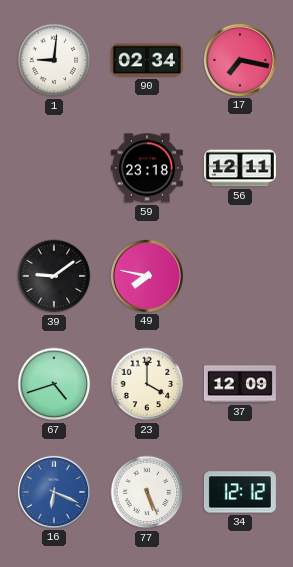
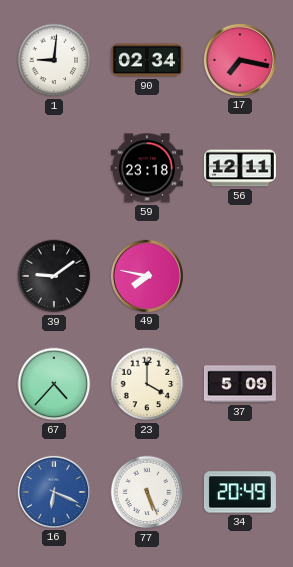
67: 4:42 -> 4:37
37: 12:09 -> 5:09
34: 12:12 -> 20:49
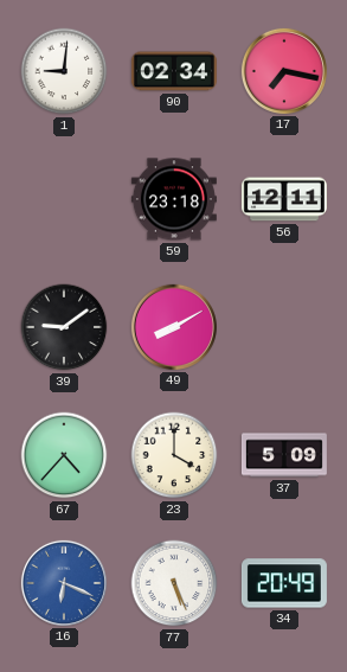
49: 7:47 -> 8:10
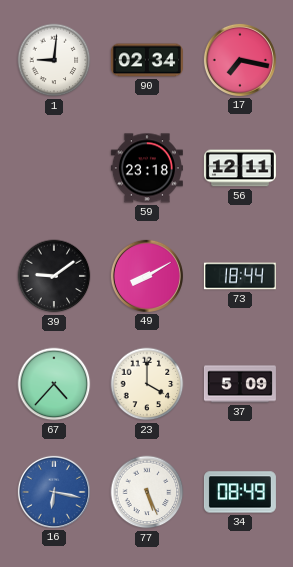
73: none -> 18:44
16: 6:19 -> 6:17
34: 20:49 -> 08:49
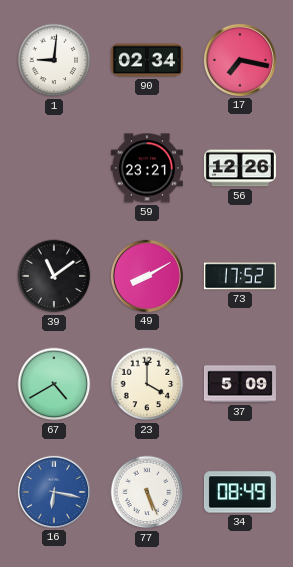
59: 23:18 -> 23:21
56: 12:11 -> 12:26
39: 9:09 -> 11:09
73: 18:44 -> 17:52
67: 4:37 -> 4:40
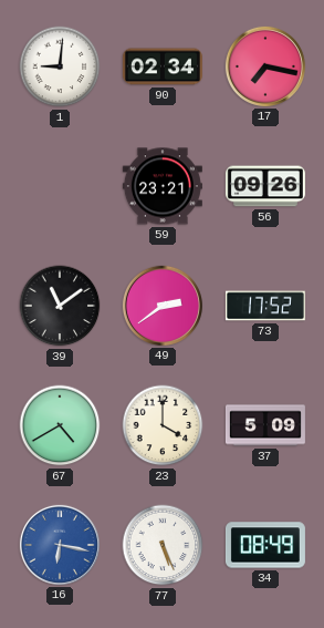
56: 12:26 -> 09:26
49: 8:10 -> 2:39
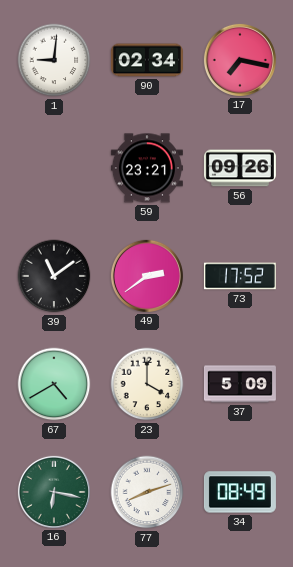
16 dial: blue -> green
77: 5:26 -> 8:12
